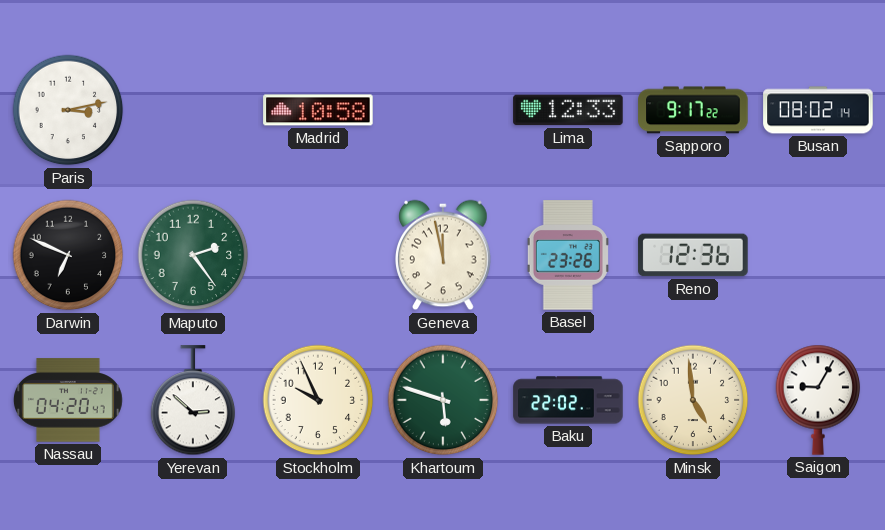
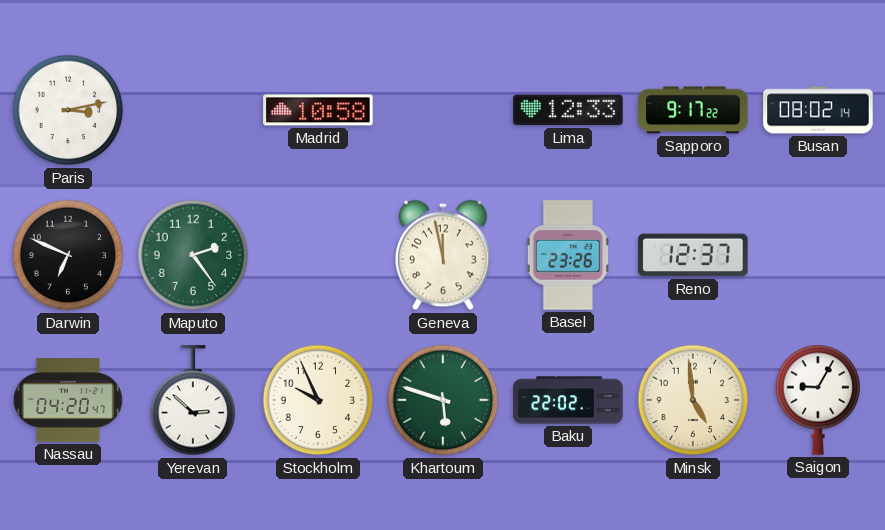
Reno: 12:36 -> 12:37
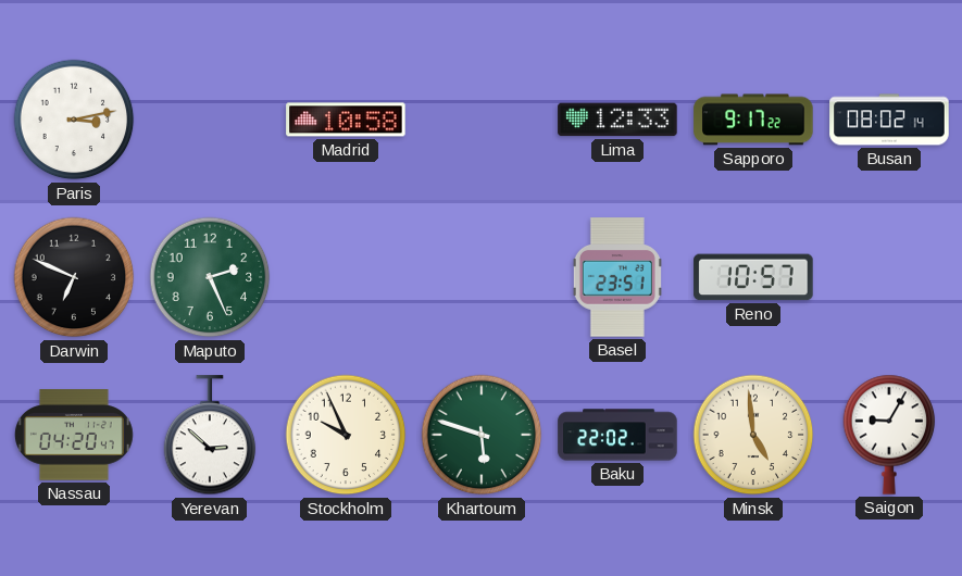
Maputo: 2:24 -> 2:26
Geneva: 11:58 -> none
Basel: 23:26 -> 23:51
Reno: 12:37 -> 10:57
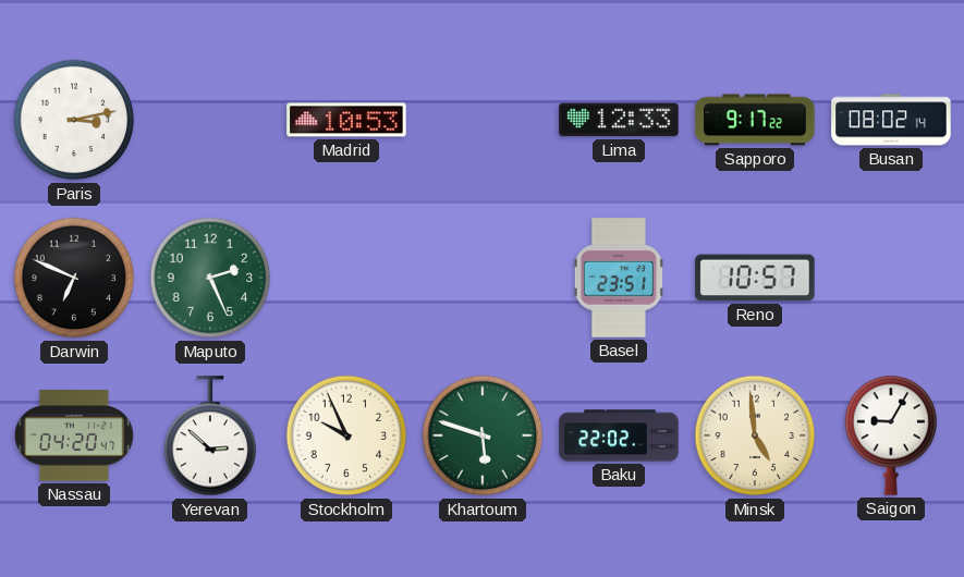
Madrid: 10:58 -> 10:53
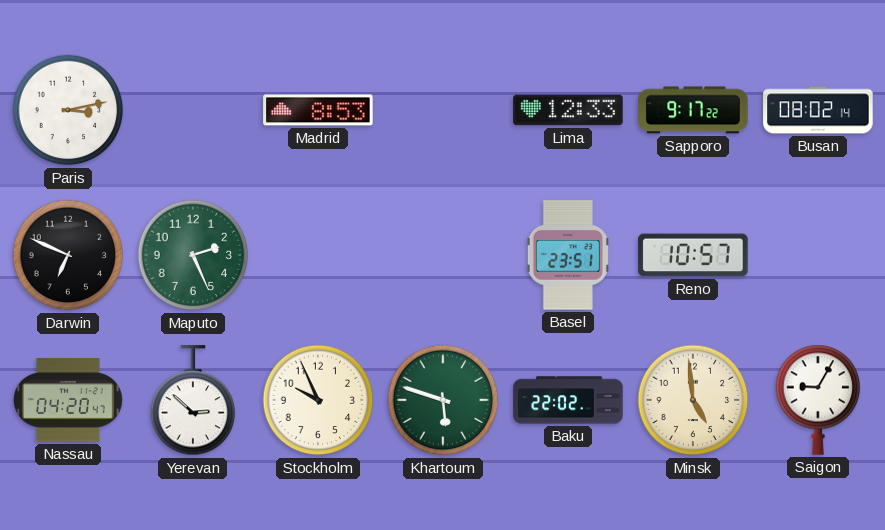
Madrid: 10:53 -> 8:53
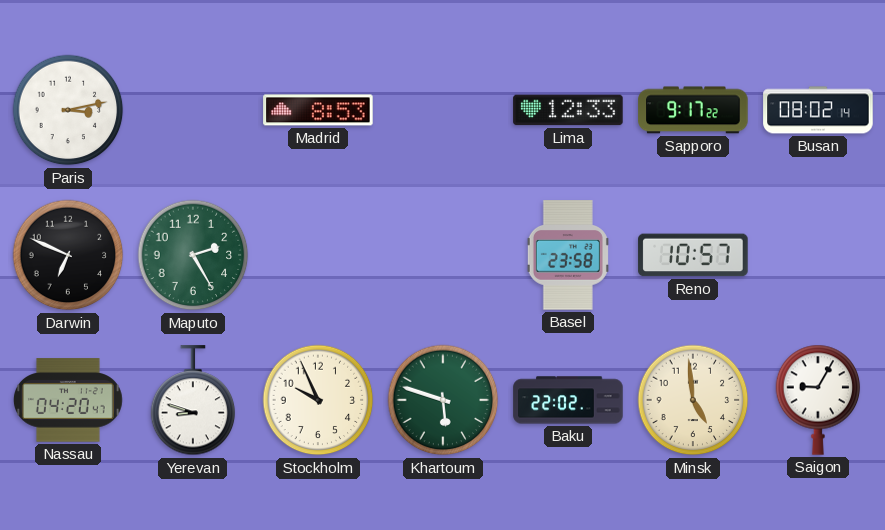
Maputo: 2:26 -> 2:25
Basel: 23:51 -> 23:58
Yerevan: 2:52 -> 8:48
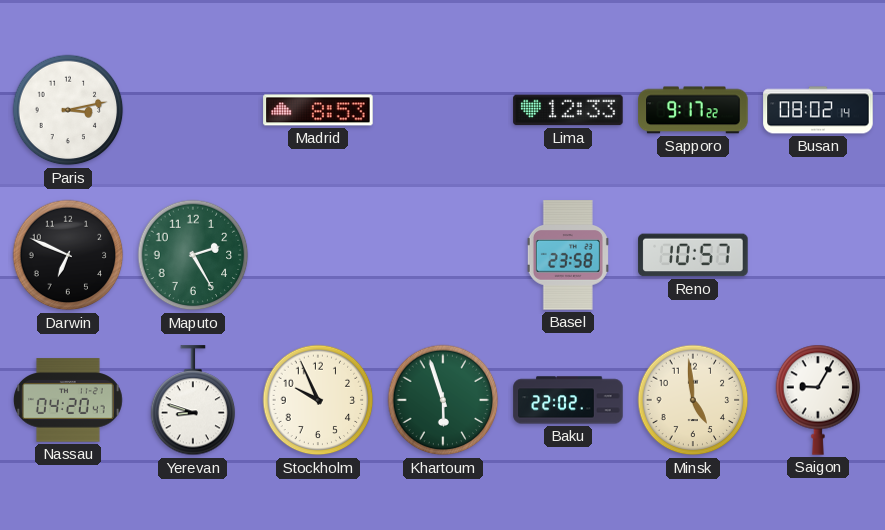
Khartoum: 5:48 -> 5:57
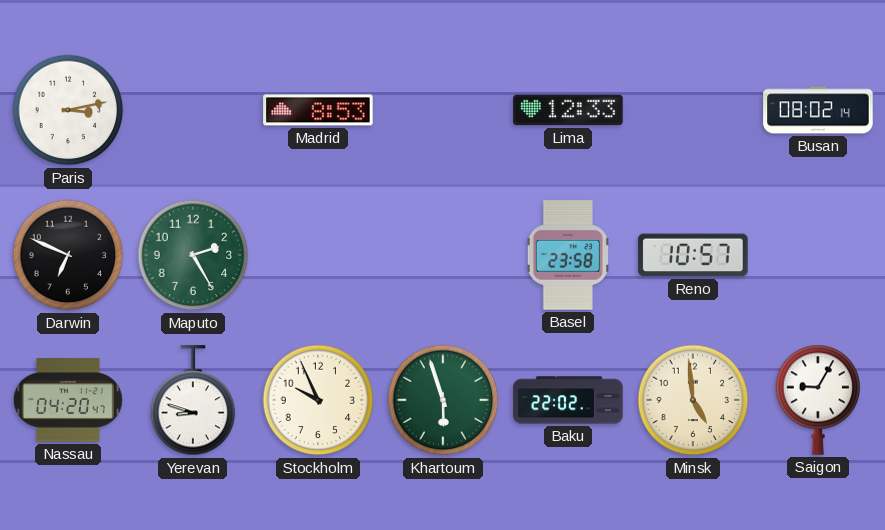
Sapporo: 9:17 -> none
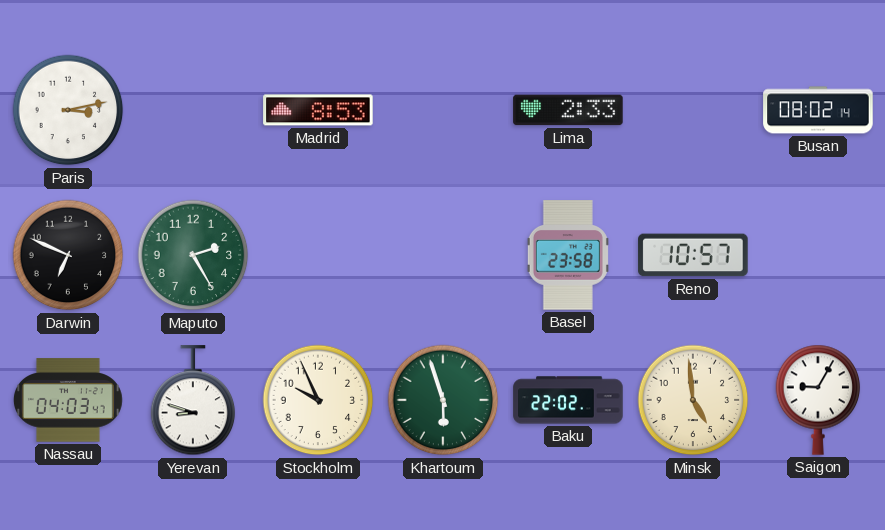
Lima: 12:33 -> 2:33
Nassau: 04:20 -> 04:03
